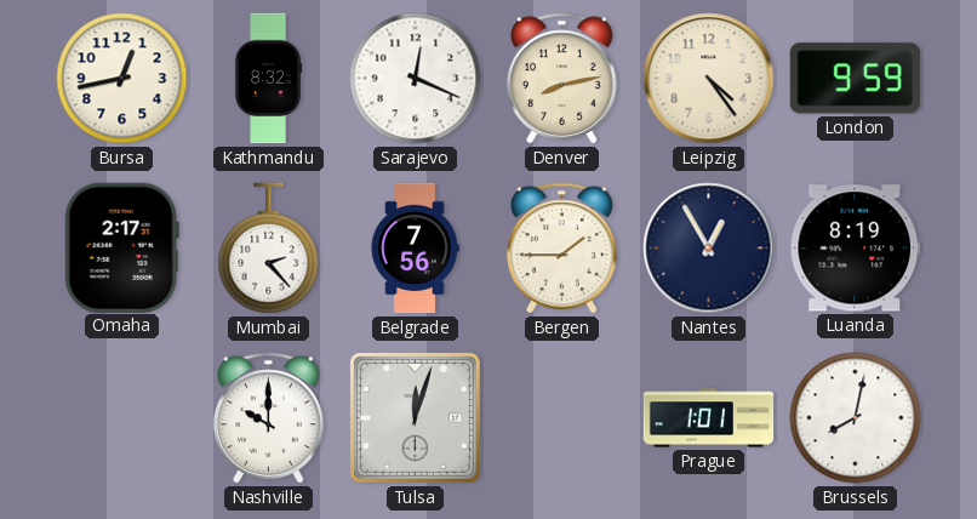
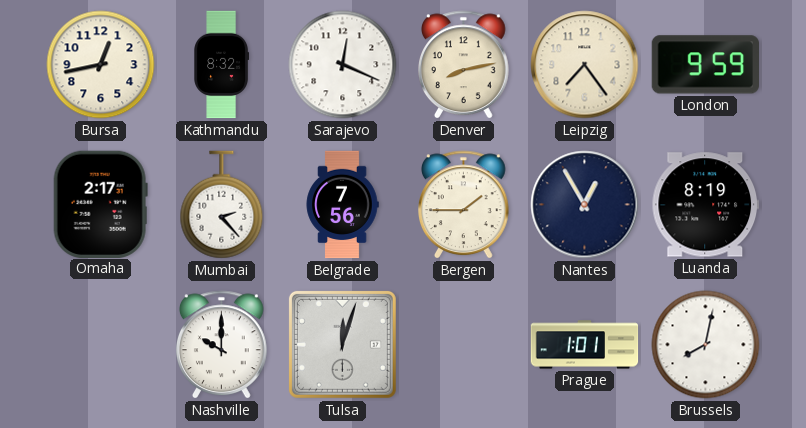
Leipzig: 4:24 -> 7:24
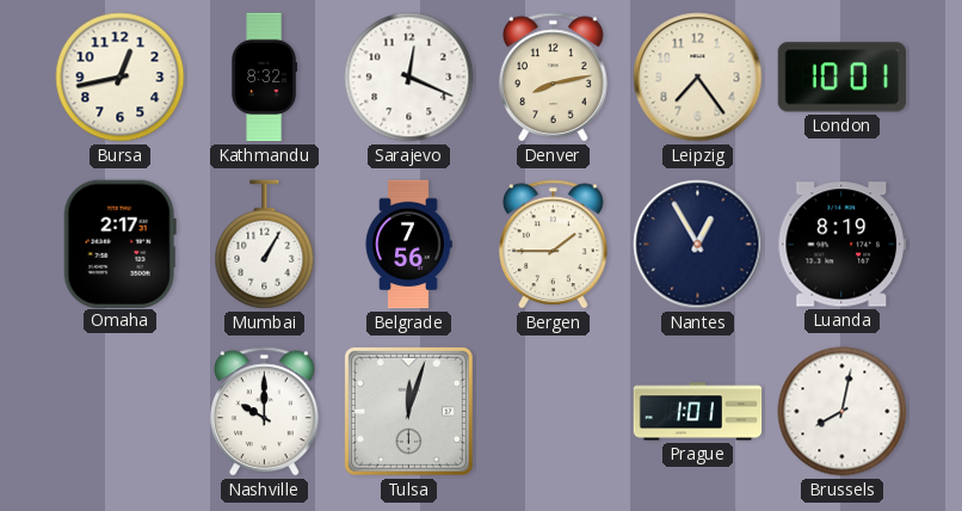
London: 9:59 -> 10:01
Mumbai: 2:23 -> 1:05
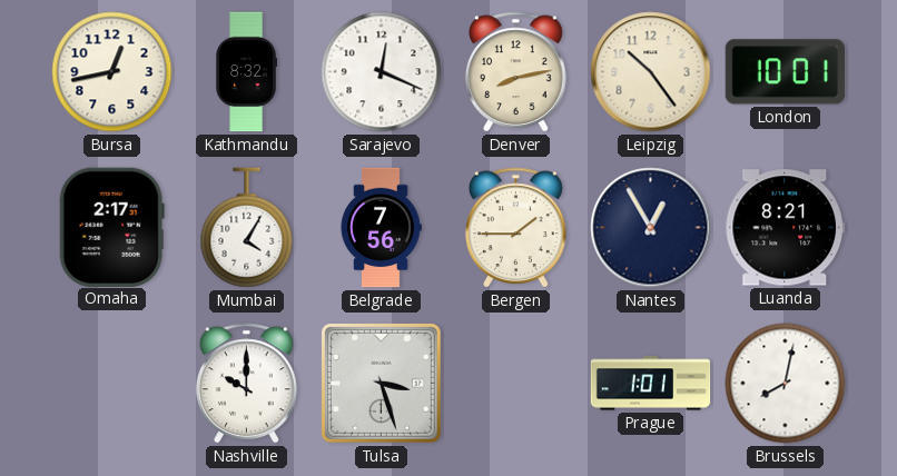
Leipzig: 7:24 -> 10:24
Mumbai: 1:05 -> 4:05
Luanda: 8:19 -> 8:21
Tulsa: 12:03 -> 3:27
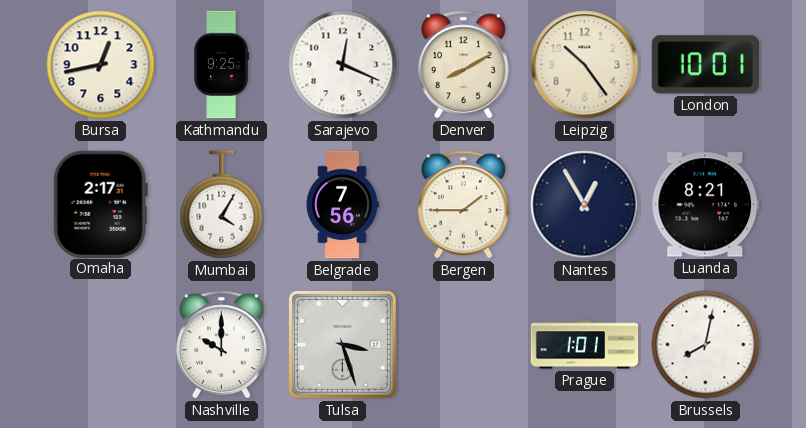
Kathmandu: 8:32 -> 9:25
Denver: 8:13 -> 8:10
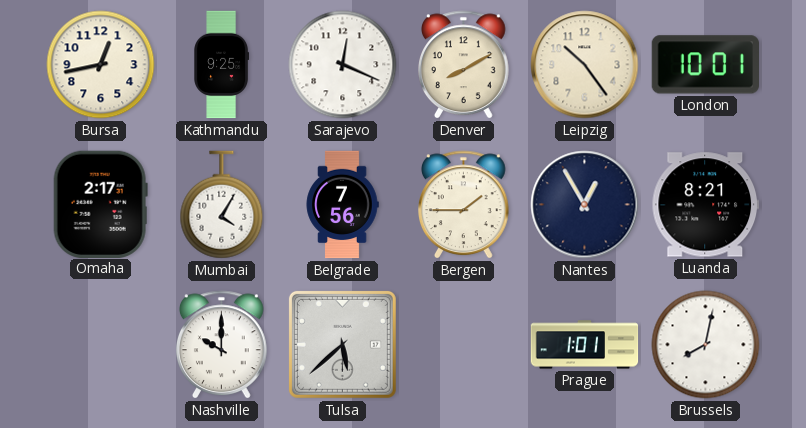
Tulsa: 3:27 -> 5:38
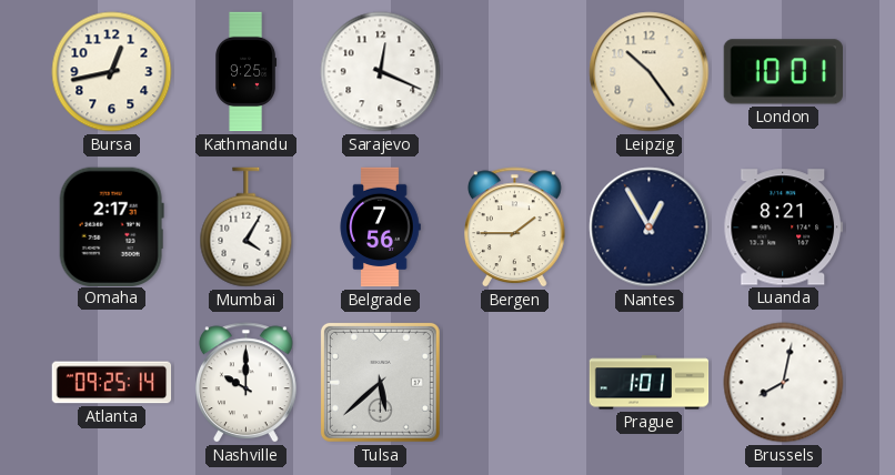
Denver: 8:10 -> none
Atlanta: none -> 09:25
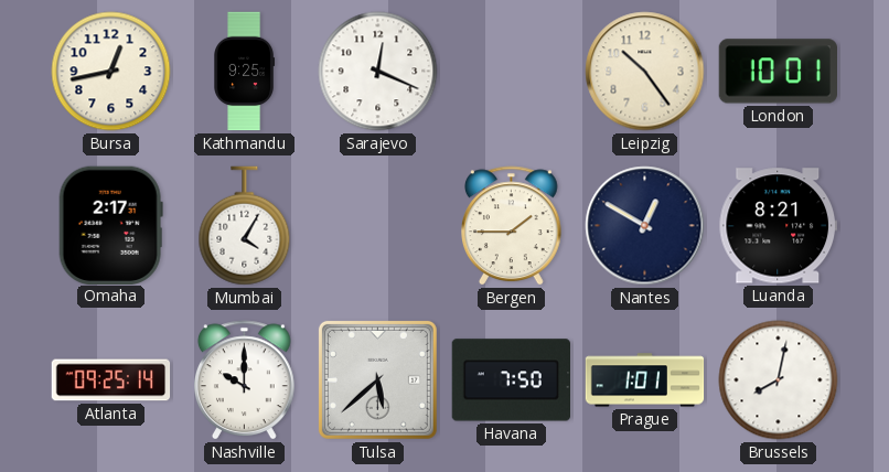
Belgrade: 7:56 -> none
Nantes: 12:55 -> 12:50
Havana: none -> 7:50
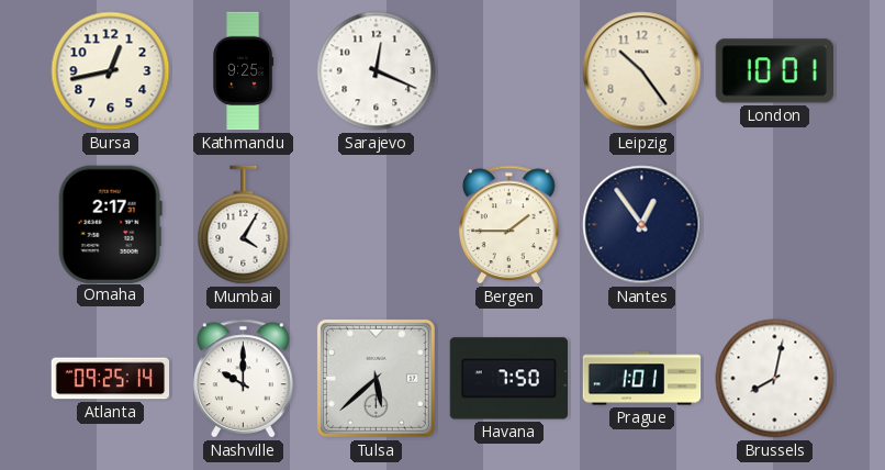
Nantes: 12:50 -> 12:54
Luanda: 8:21 -> none
